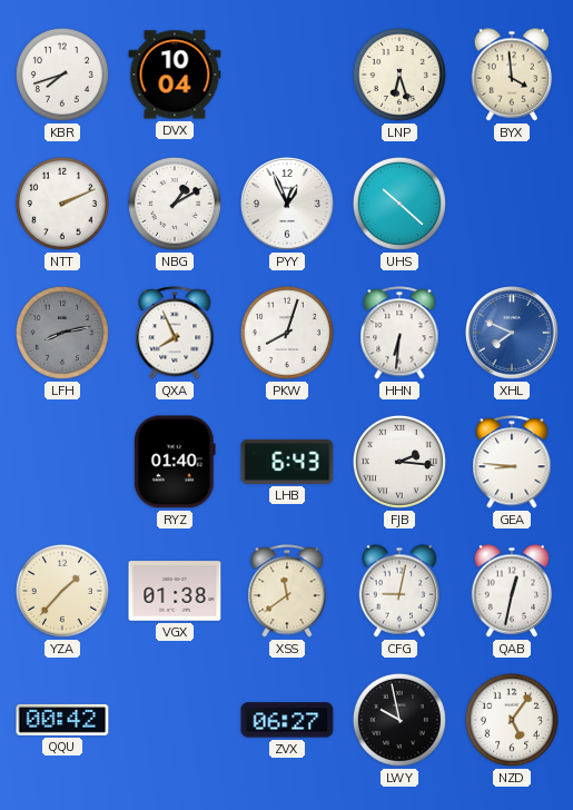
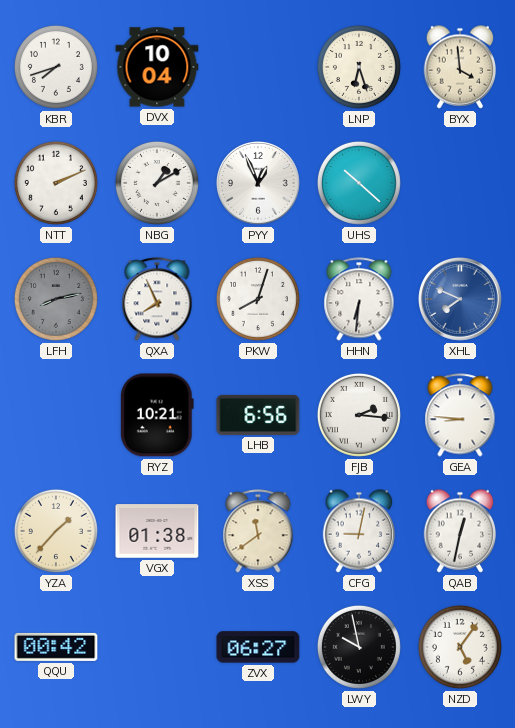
RYZ: 01:40 -> 10:21
LHB: 6:43 -> 6:56
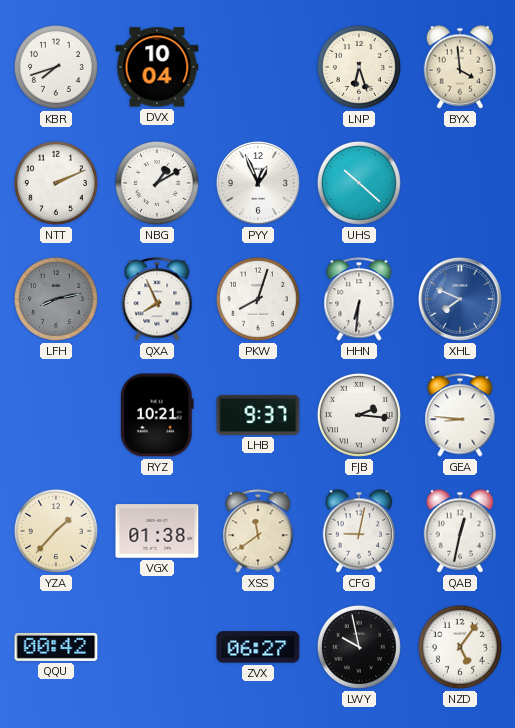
LHB: 6:56 -> 9:37
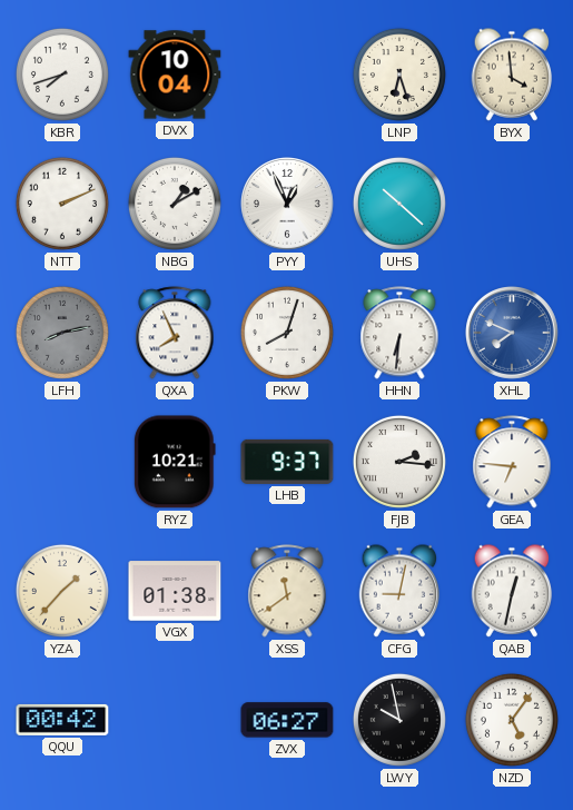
GEA: 8:46 -> 6:46
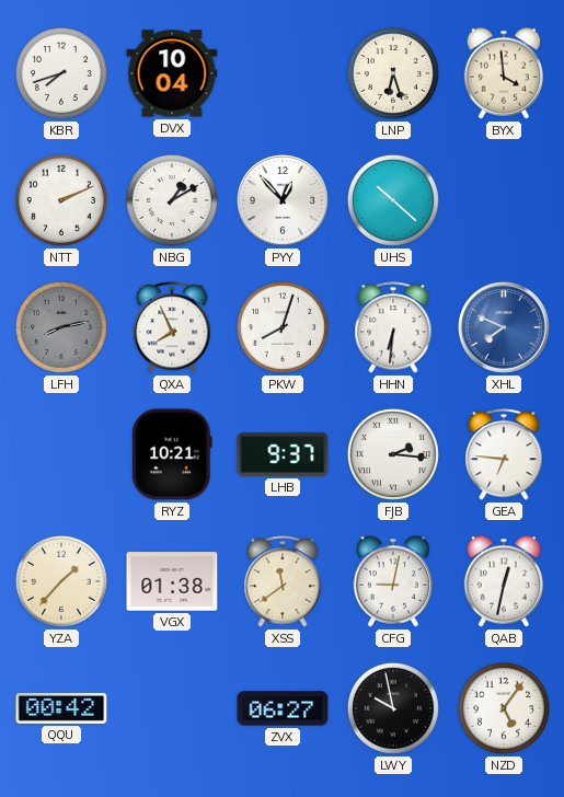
PYY: 12:56 -> 12:53
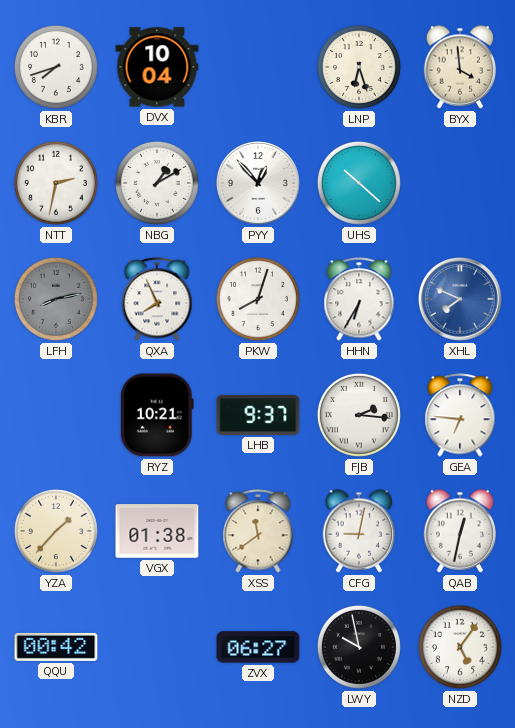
NTT: 2:11 -> 2:32
HHN: 6:31 -> 6:35
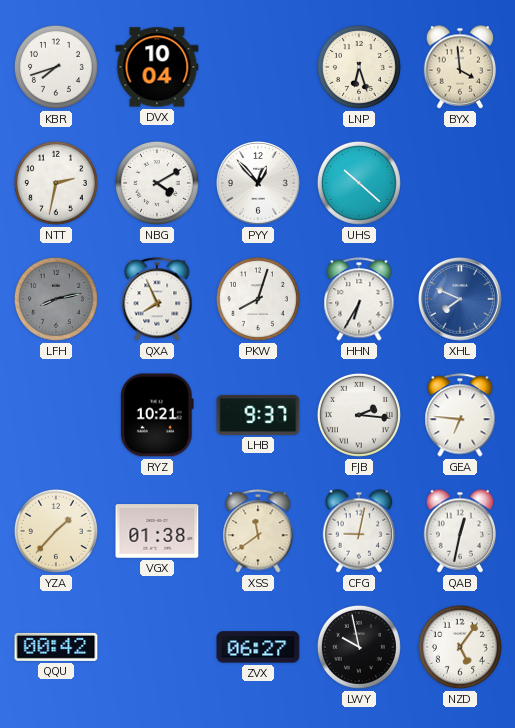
NBG: 1:10 -> 4:10
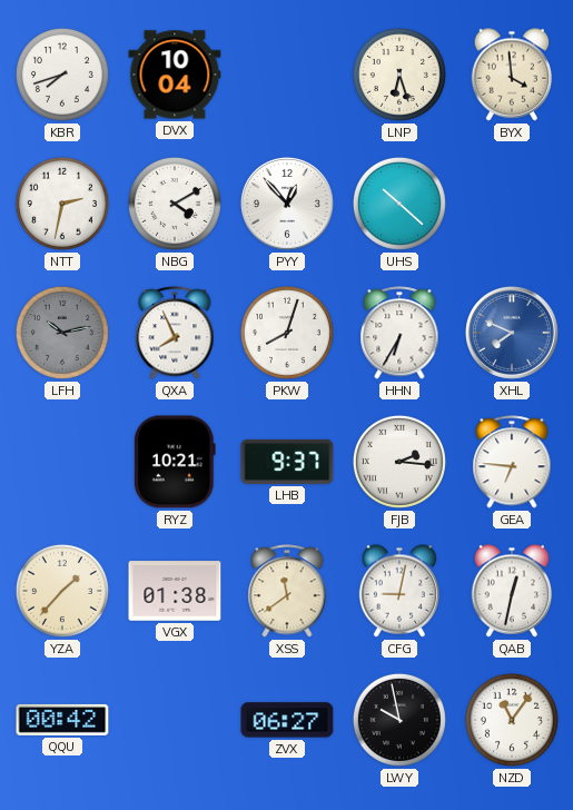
LFH: 8:13 -> 10:13
NZD: 5:06 -> 11:06
